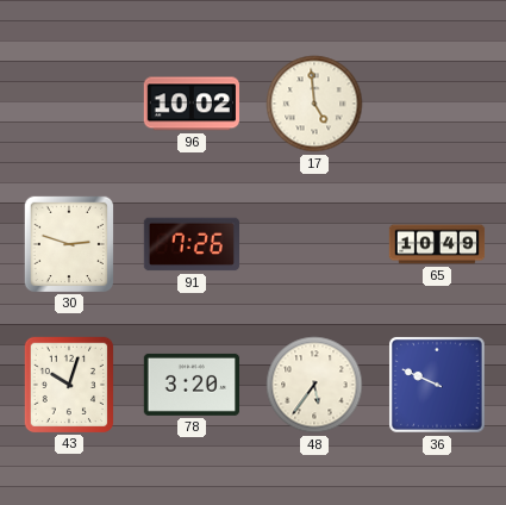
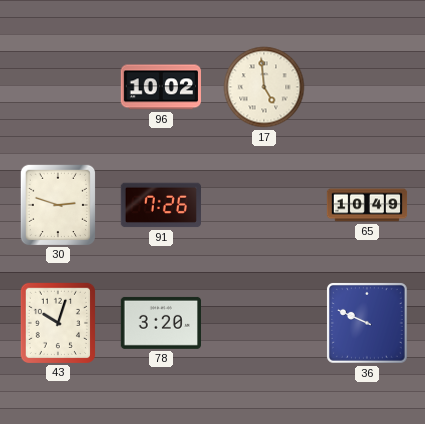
48: 5:36 -> none
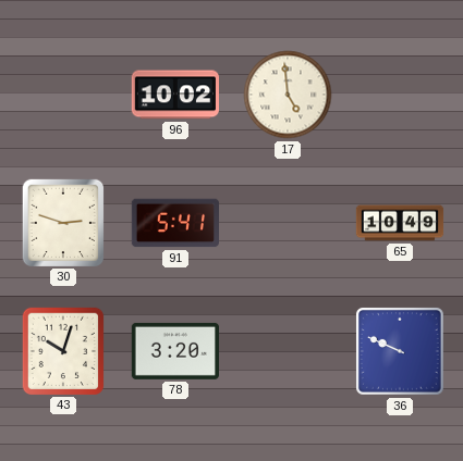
91: 7:26 -> 5:41
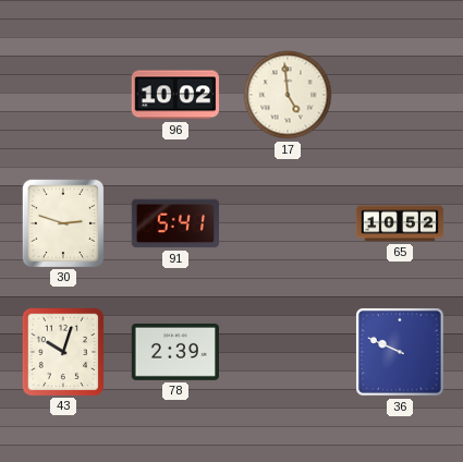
65: 10:49 -> 10:52
78: 3:20 -> 2:39
